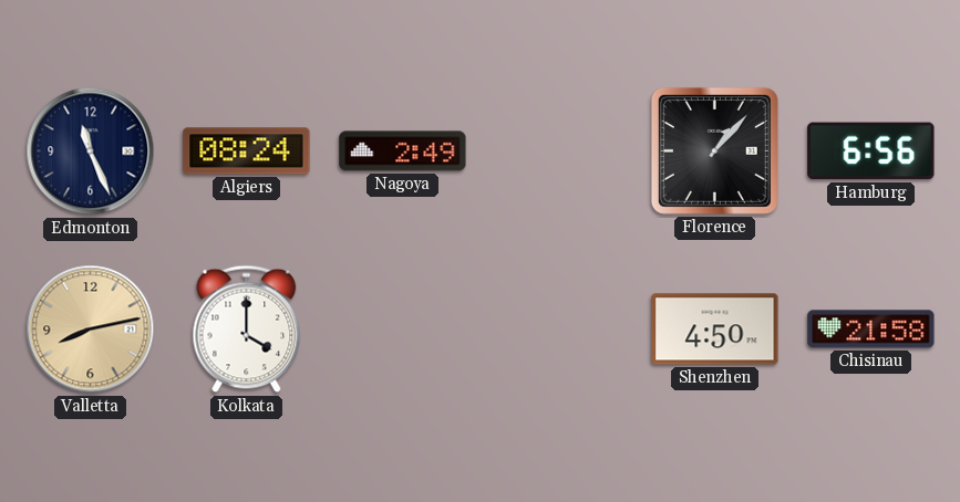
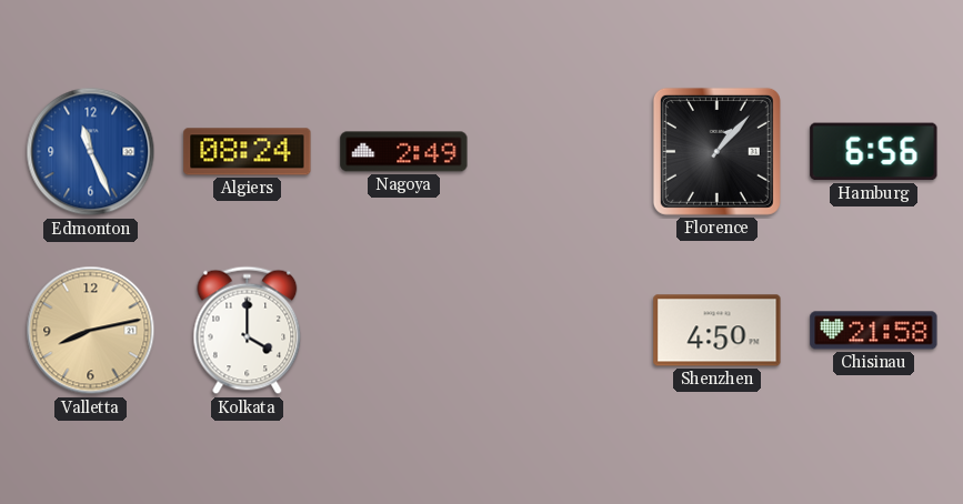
Edmonton dial: navy -> blue
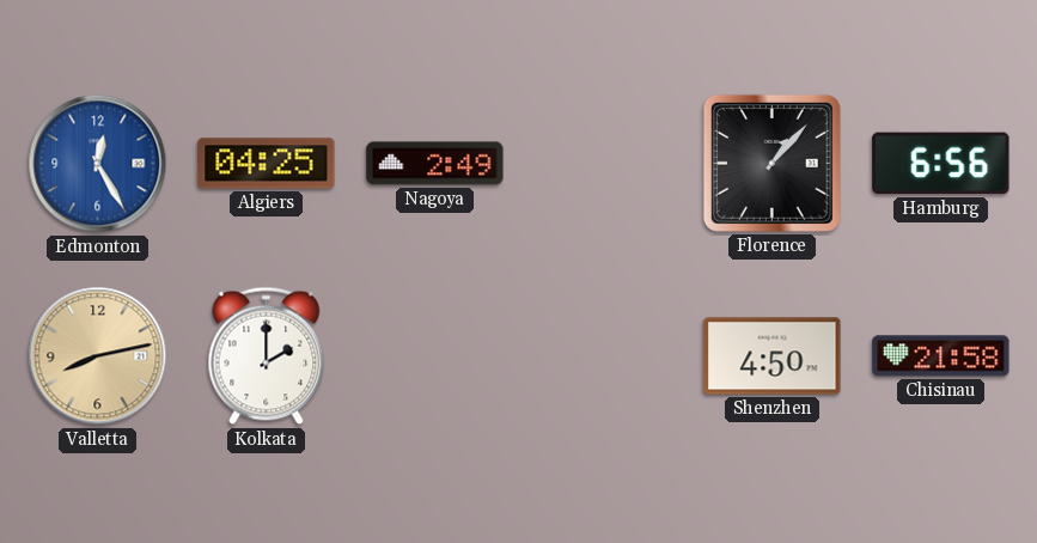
Edmonton: 11:26 -> 12:25
Algiers: 08:24 -> 04:25
Kolkata: 4:00 -> 2:00
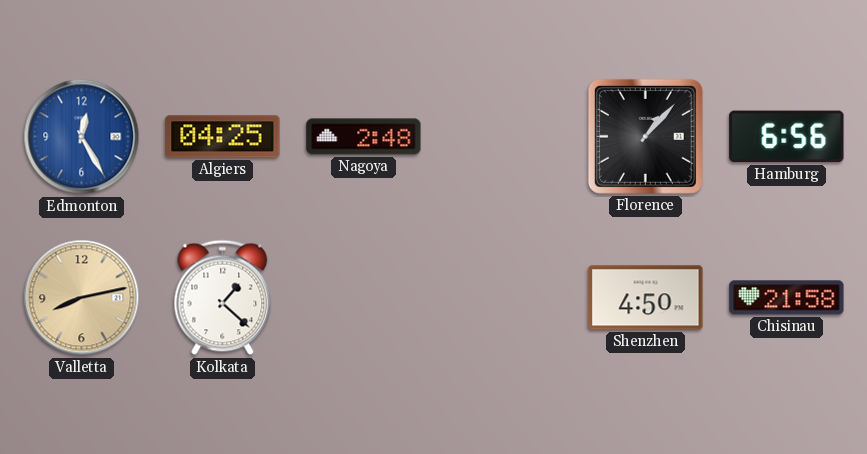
Nagoya: 2:49 -> 2:48
Kolkata: 2:00 -> 1:22
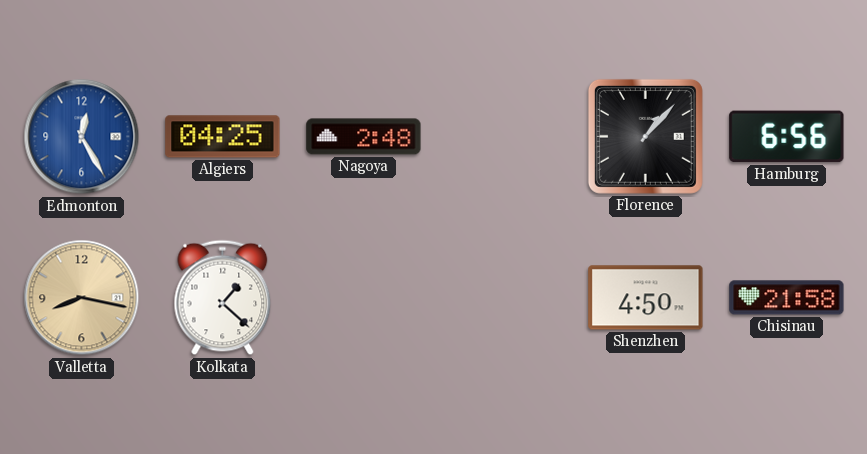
Valletta: 8:13 -> 8:17
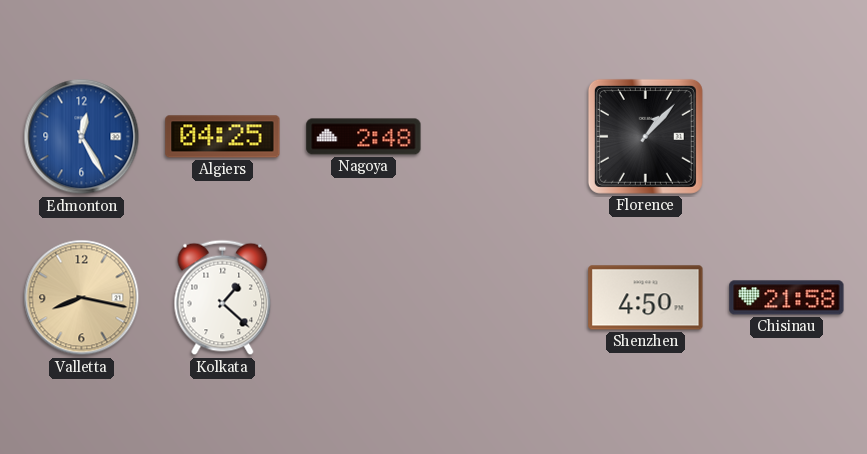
Hamburg: 6:56 -> none
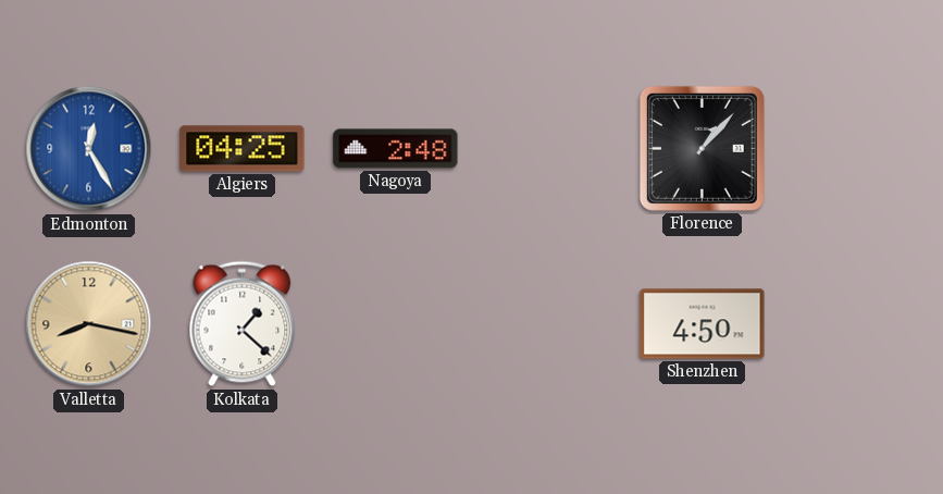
Chisinau: 21:58 -> none
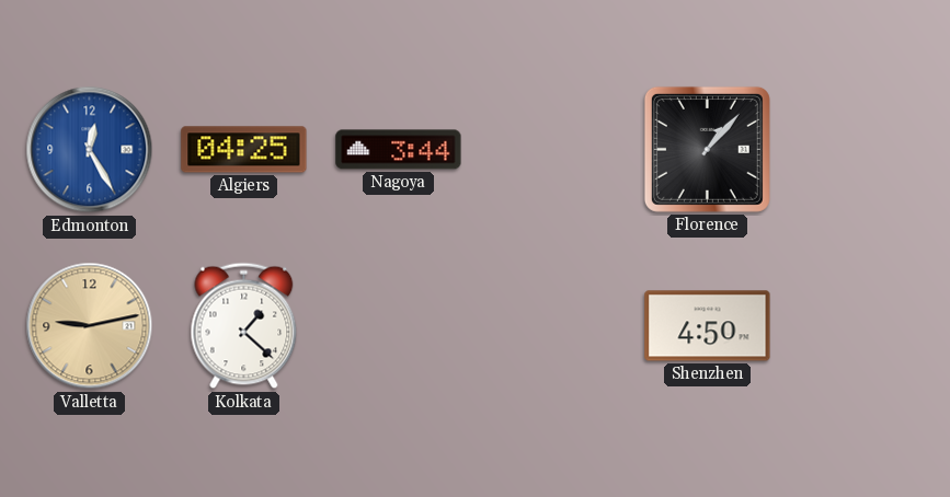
Nagoya: 2:48 -> 3:44
Valletta: 8:17 -> 9:13
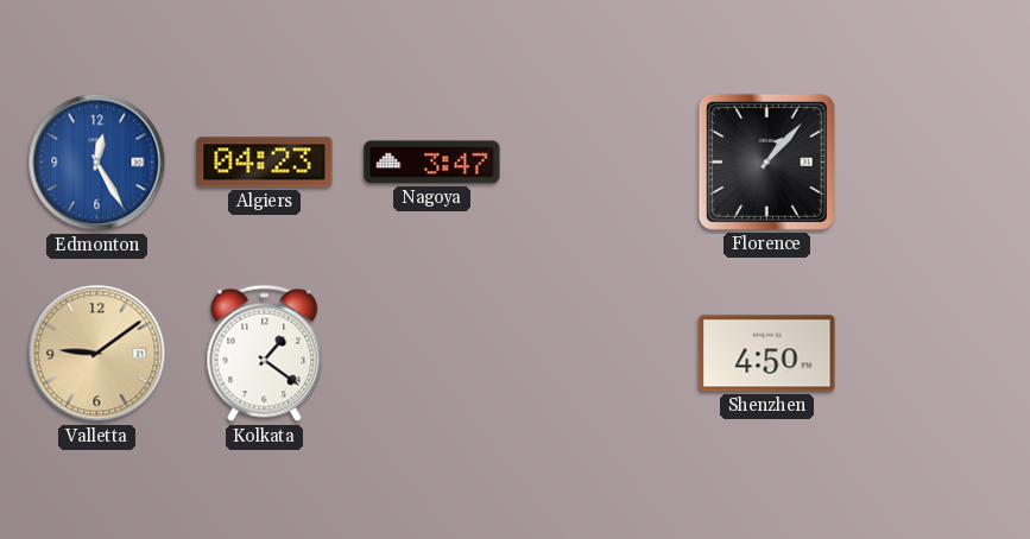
Algiers: 04:25 -> 04:23
Nagoya: 3:44 -> 3:47
Valletta: 9:13 -> 9:09
Kolkata: 1:22 -> 1:21
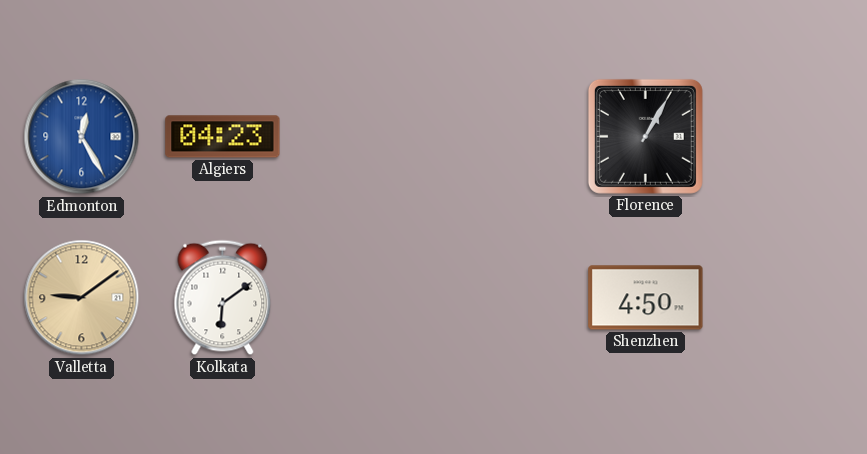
Nagoya: 3:47 -> none
Florence: 1:07 -> 1:05
Kolkata: 1:21 -> 6:09
